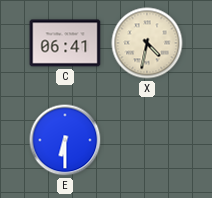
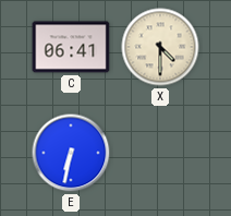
X: 4:32 -> 4:30
E: 6:30 -> 6:32
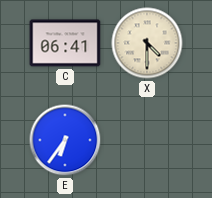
E: 6:32 -> 6:36
